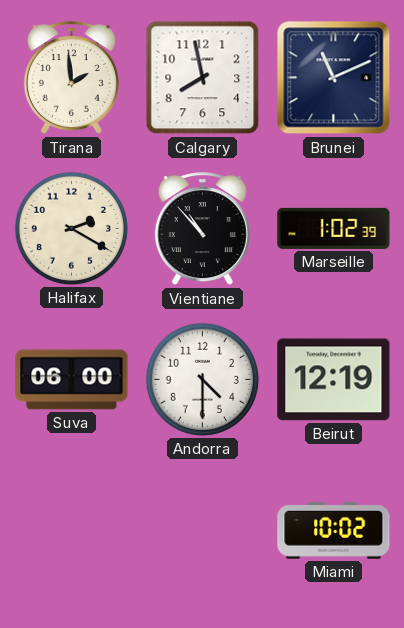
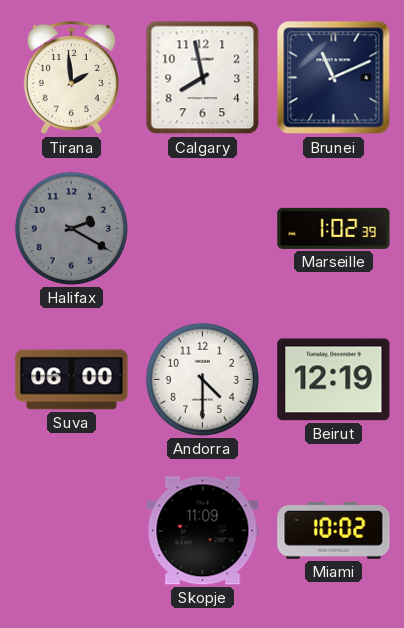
Halifax dial: cream -> grey
Vientiane: 10:53 -> none
Skopje: none -> 11:09
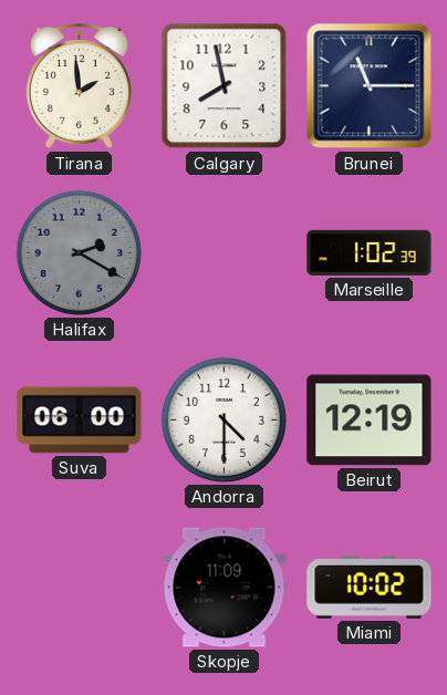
Brunei: 11:11 -> 11:15
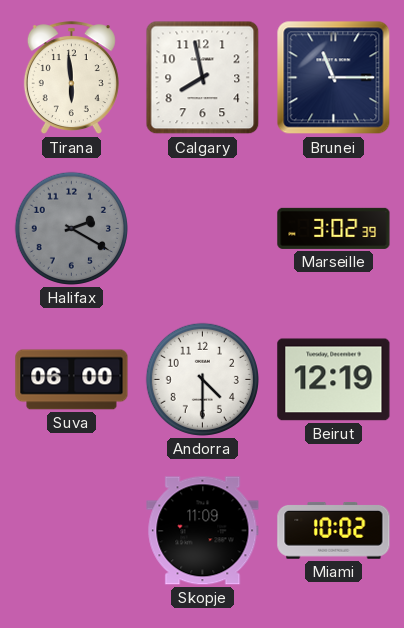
Tirana: 1:59 -> 5:59
Marseille: 1:02 -> 3:02
